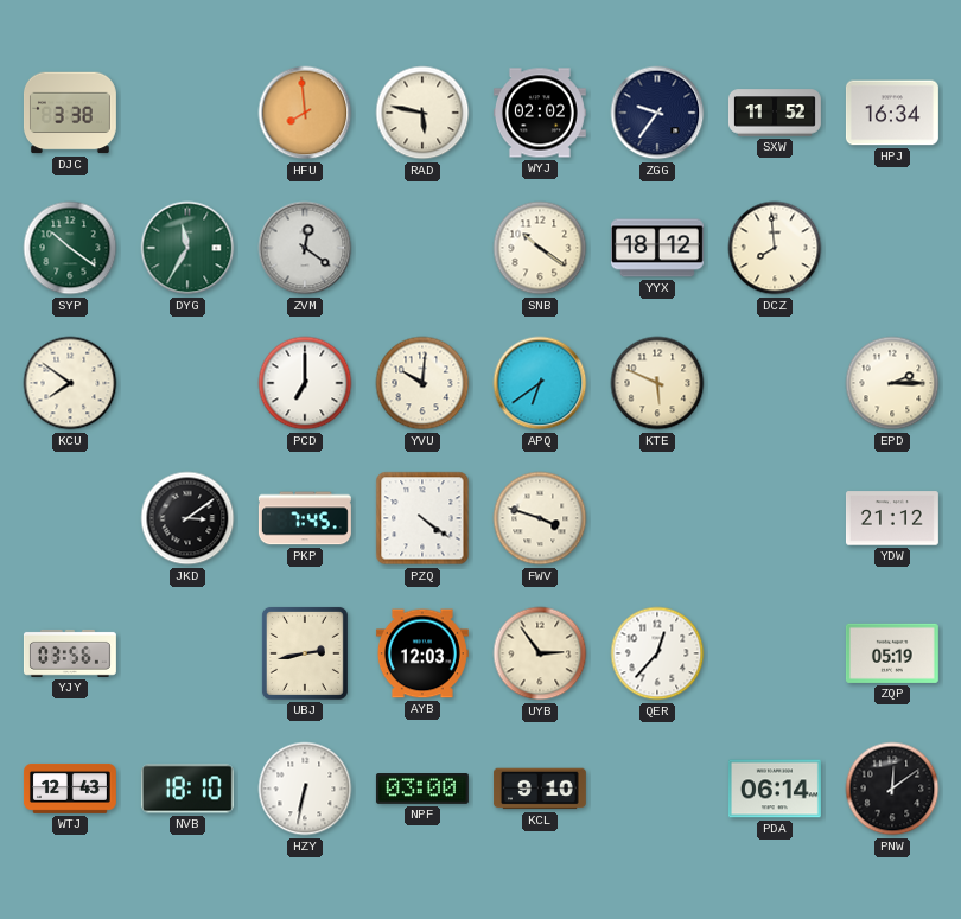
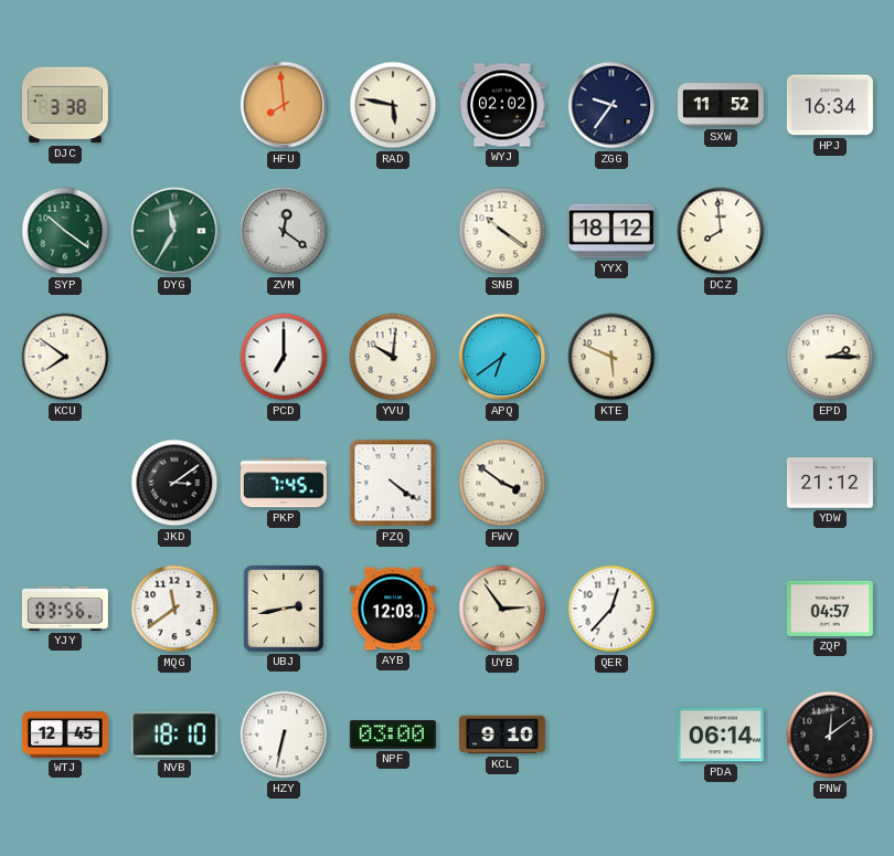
FWV: 3:48 -> 3:51
MQG: none -> 11:39
ZQP: 05:19 -> 04:57
WTJ: 12:43 -> 12:45
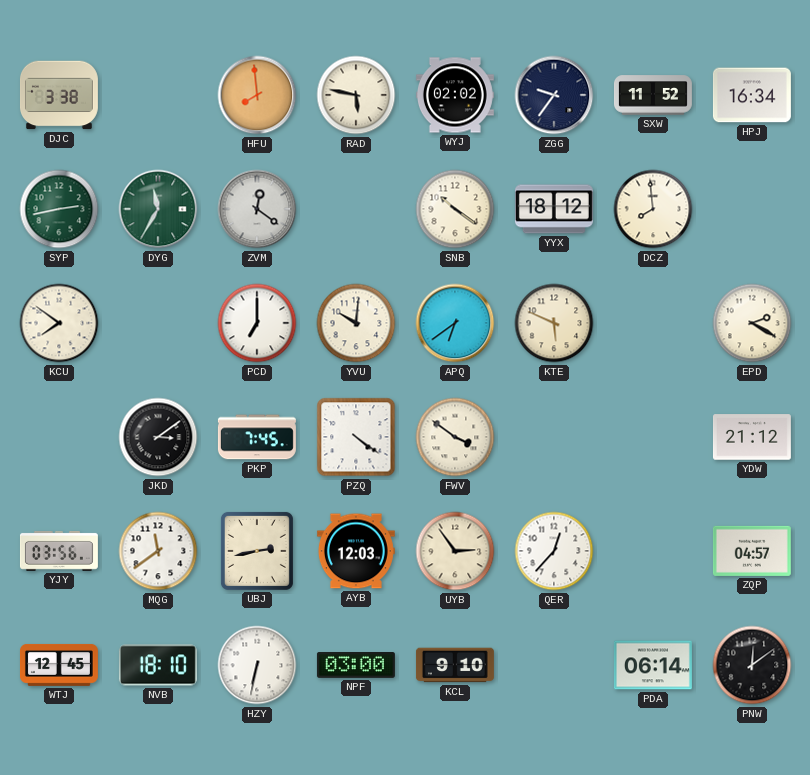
SYP: 10:21 -> 2:43
EPD: 2:15 -> 2:20
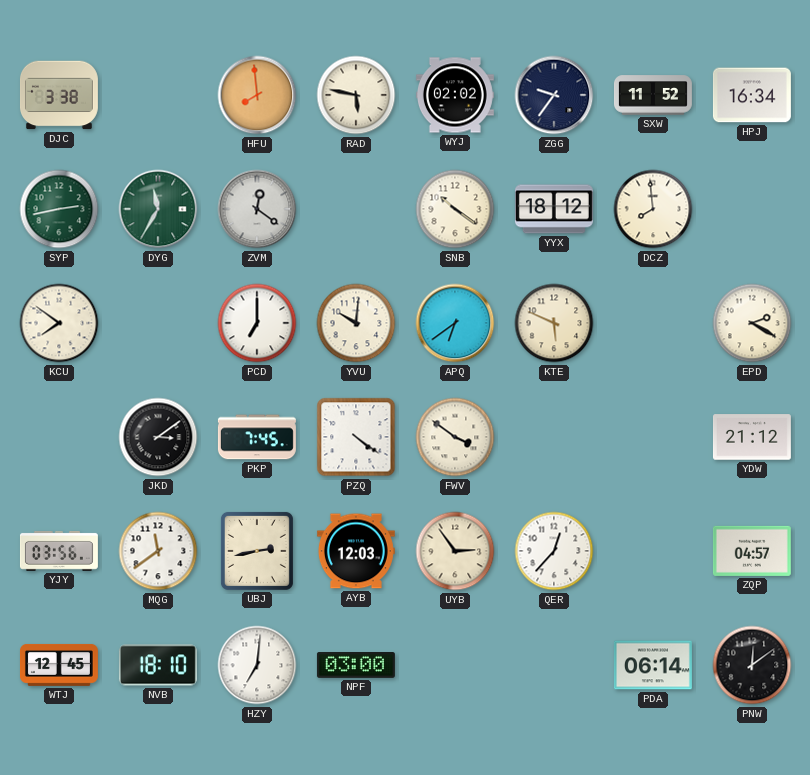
HZY: 6:32 -> 7:01
KCL: 9:10 -> none
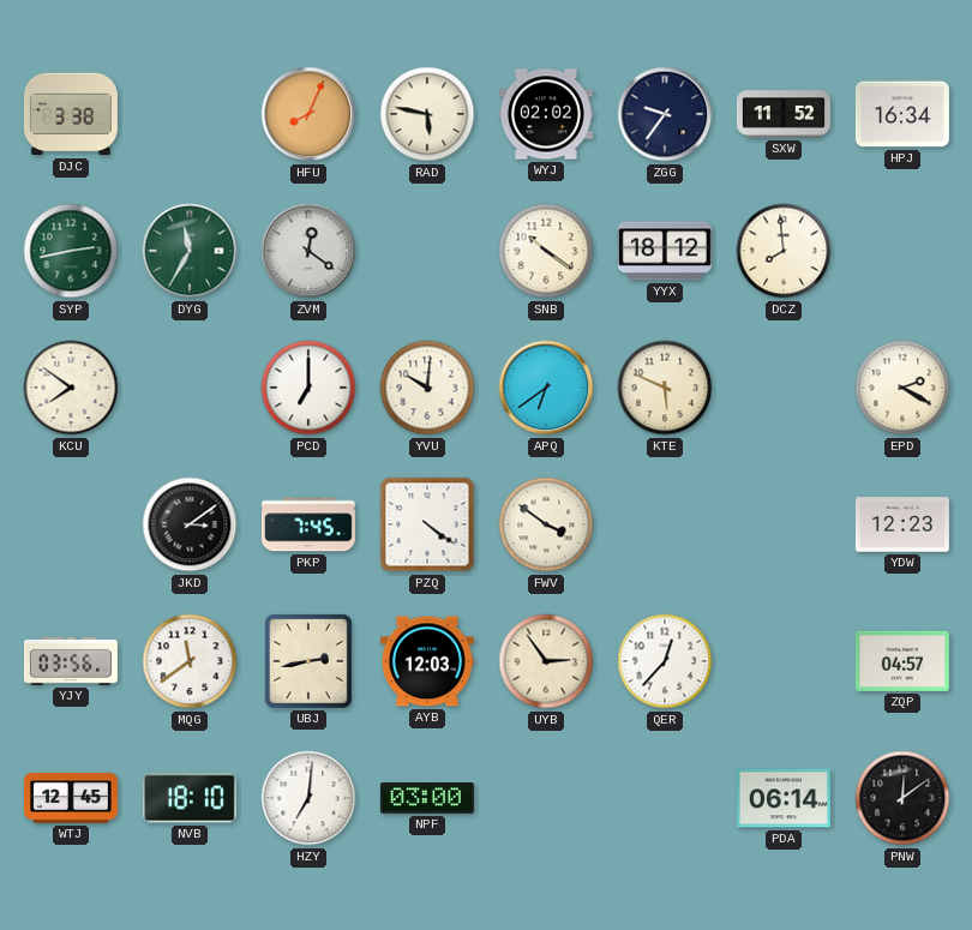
HFU: 7:59 -> 8:04
YDW: 21:12 -> 12:23
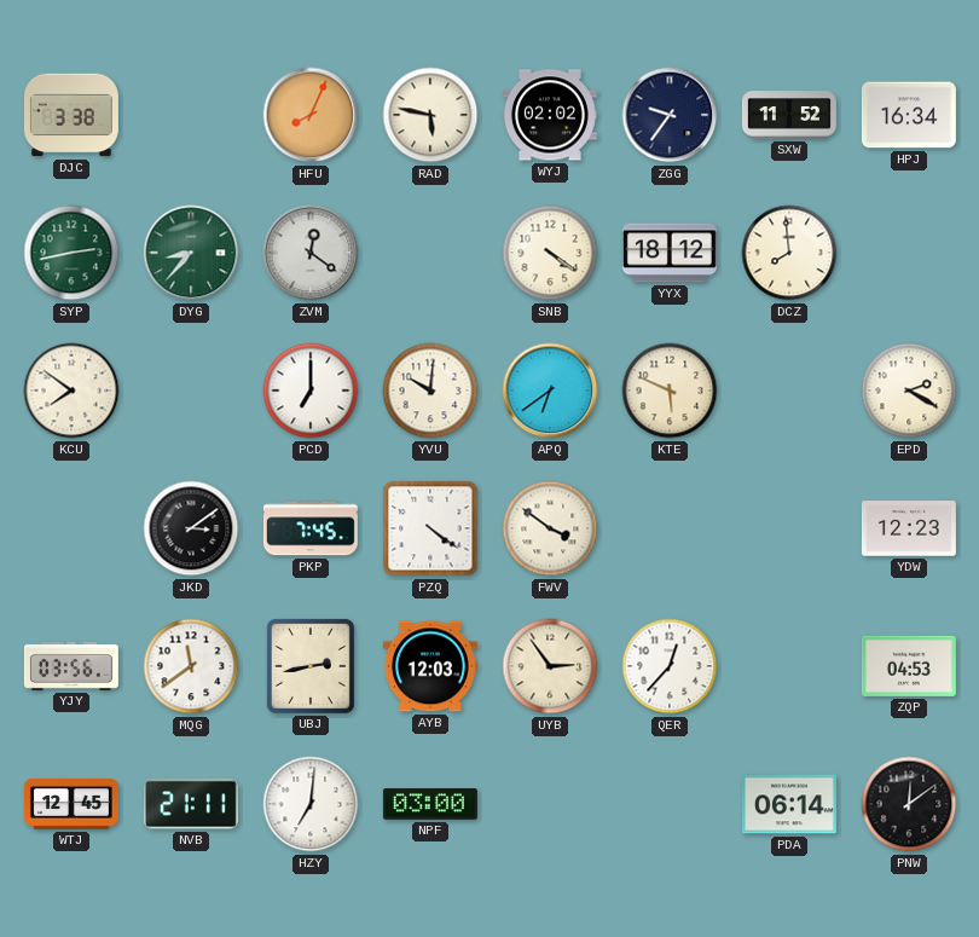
DYG: 11:35 -> 8:37
SNB: 10:21 -> 4:21
ZQP: 04:57 -> 04:53
NVB: 18:10 -> 21:11
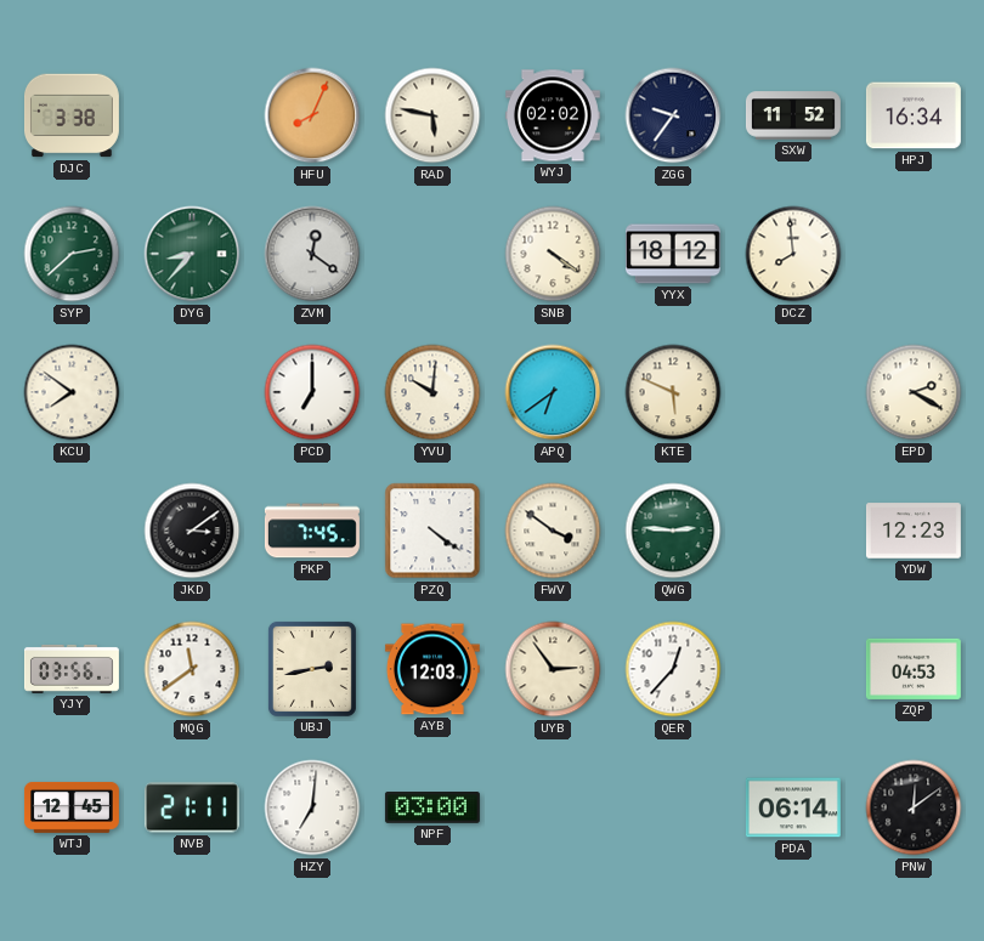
SYP: 2:43 -> 2:38
QWG: none -> 2:46
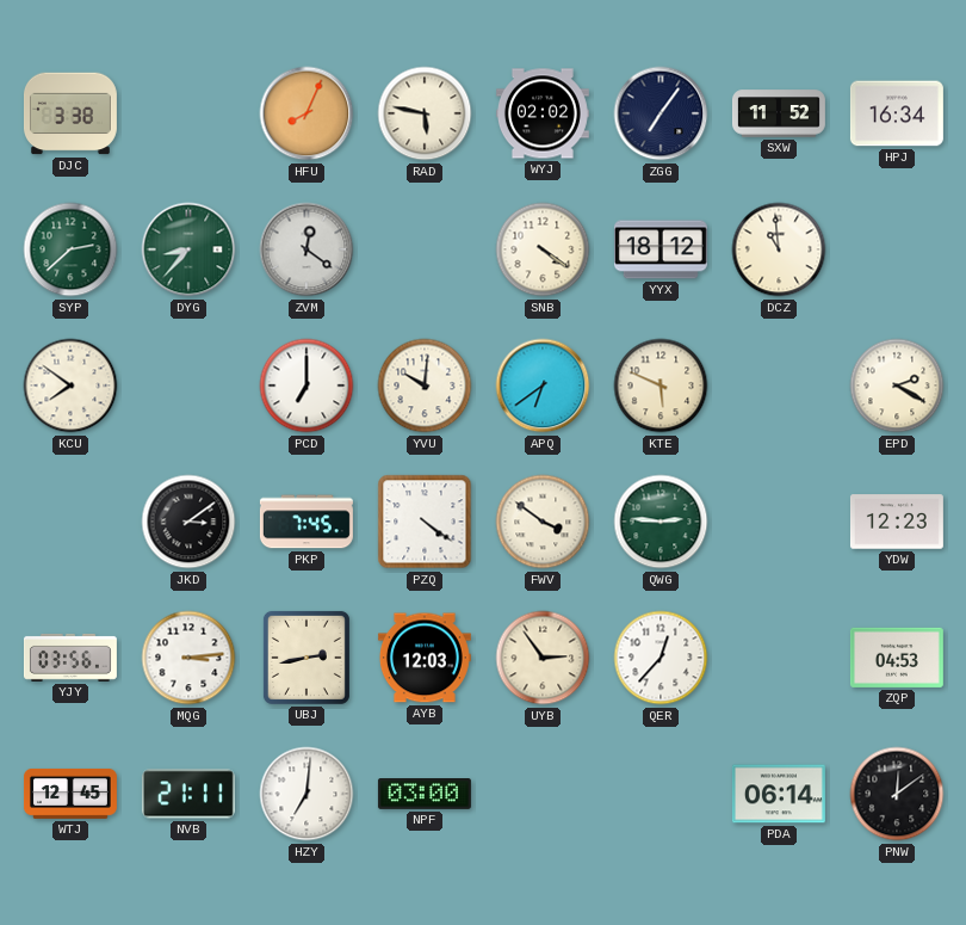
ZGG: 9:36 -> 7:06
DCZ: 7:59 -> 10:59
MQG: 11:39 -> 3:14
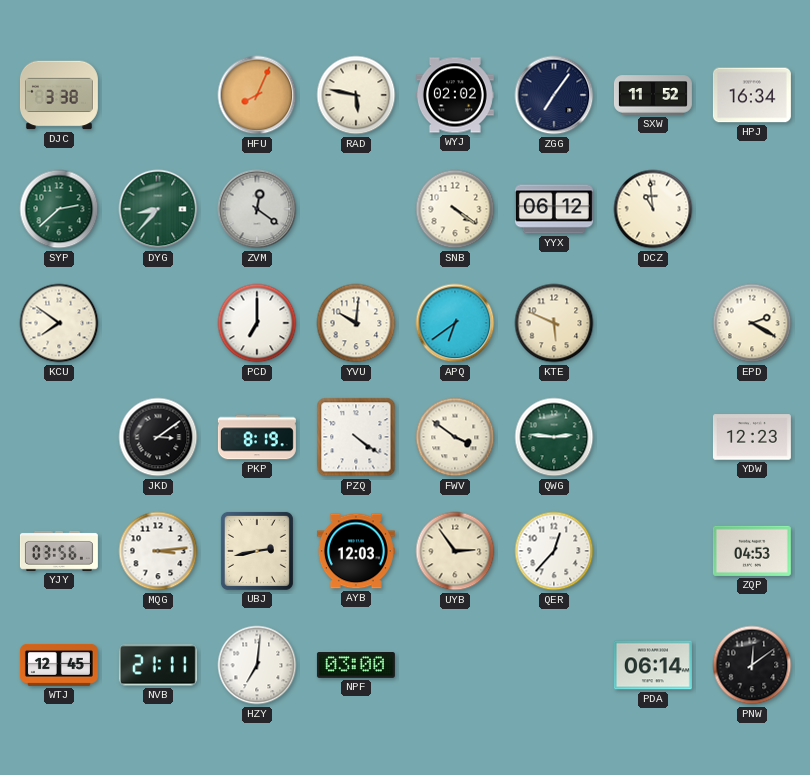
YYX: 18:12 -> 06:12
PKP: 7:45 -> 8:19
